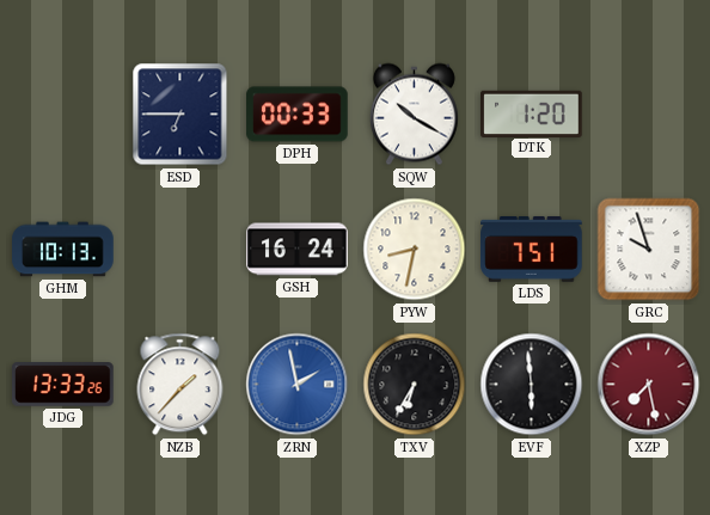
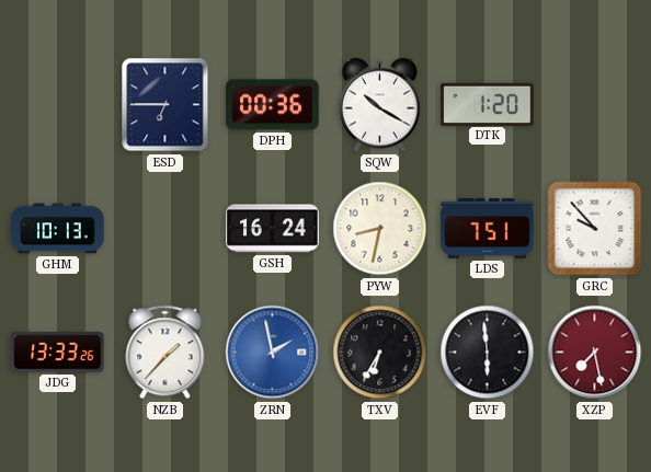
DPH: 00:33 -> 00:36
GRC: 9:57 -> 9:53
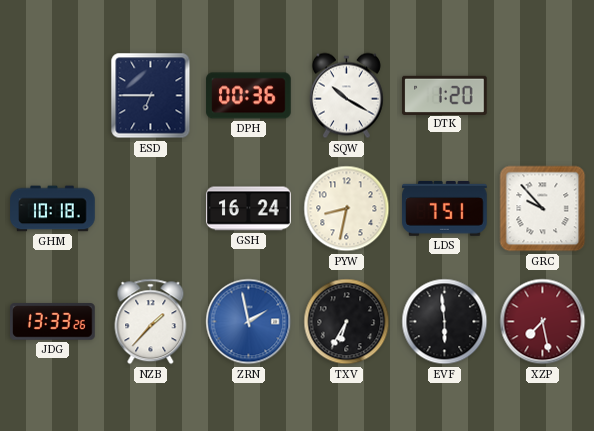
GHM: 10:13 -> 10:18
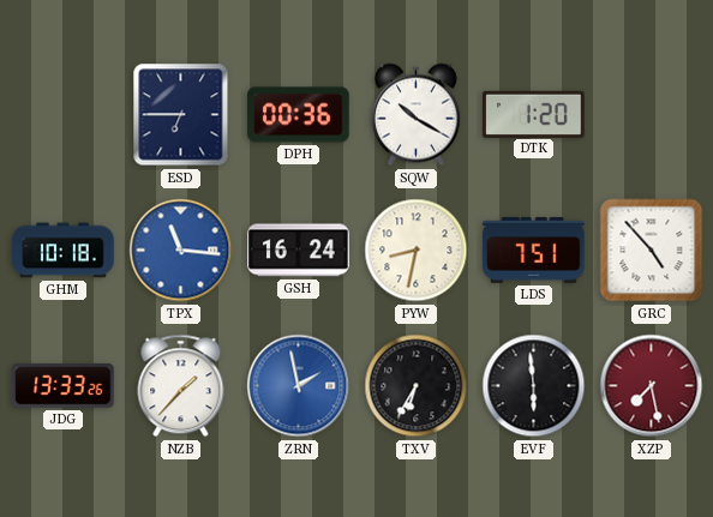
TPX: none -> 11:16
GRC: 9:53 -> 4:53
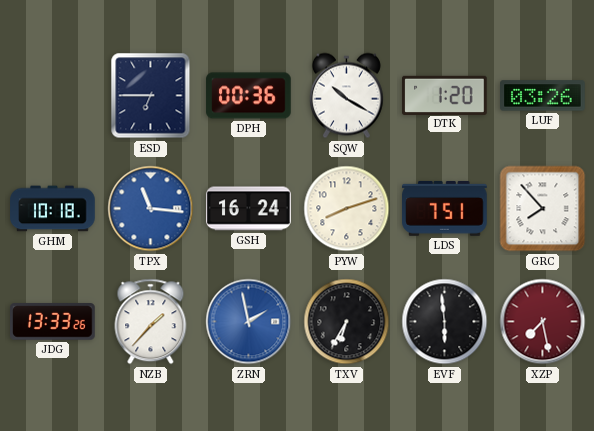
LUF: none -> 03:26
PYW: 8:32 -> 8:12
GRC: 4:53 -> 7:53
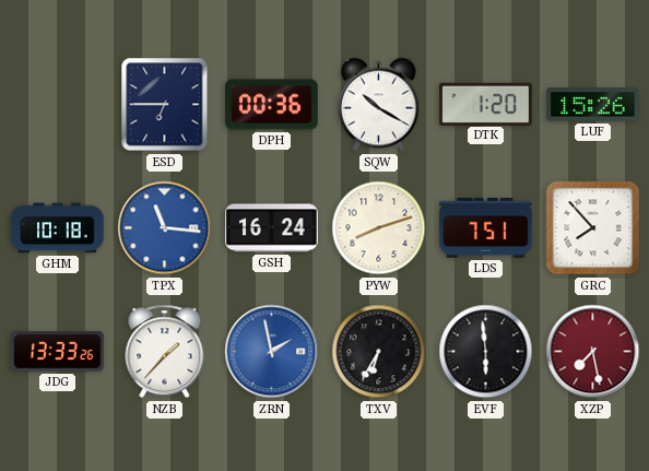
LUF: 03:26 -> 15:26
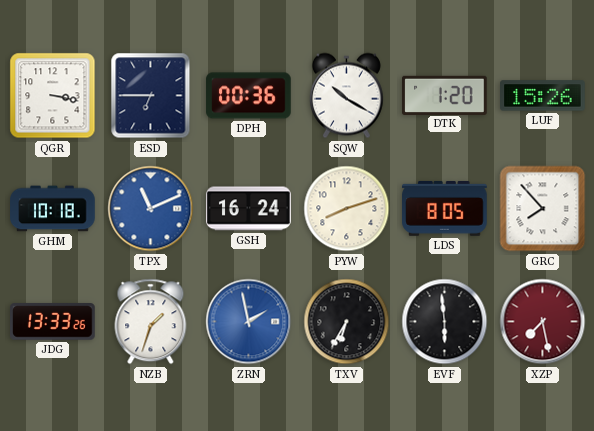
QGR: none -> 3:17
TPX: 11:16 -> 11:11
LDS: 7:51 -> 8:05
NZB: 1:37 -> 1:33
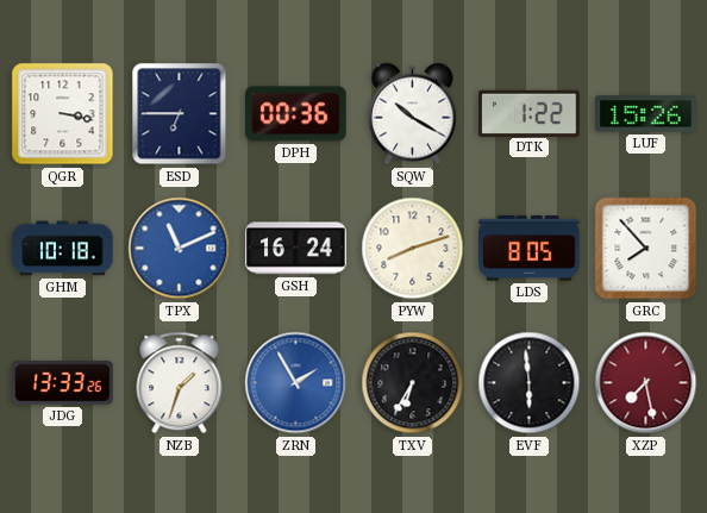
DTK: 1:20 -> 1:22
ZRN: 1:58 -> 1:55
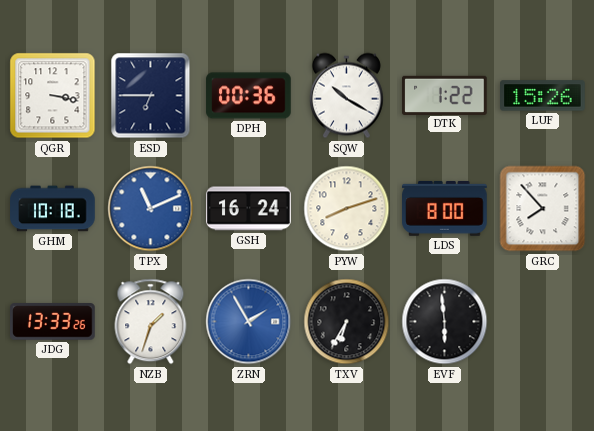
LDS: 8:05 -> 8:00
XZP: 7:28 -> none
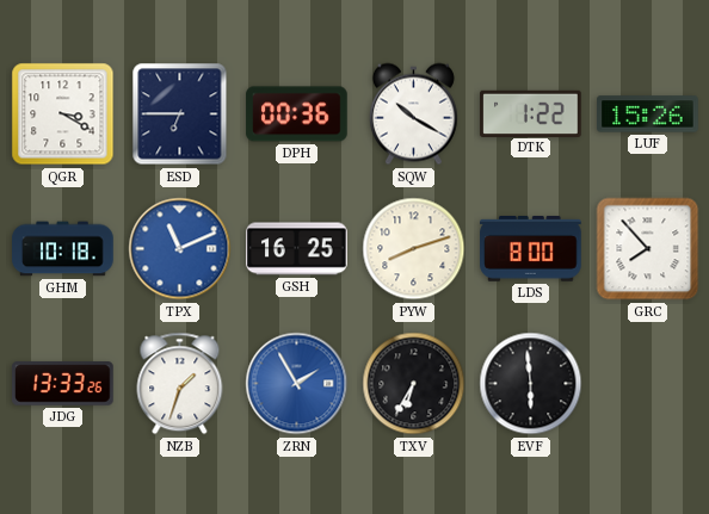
QGR: 3:17 -> 3:20
GSH: 16:24 -> 16:25
